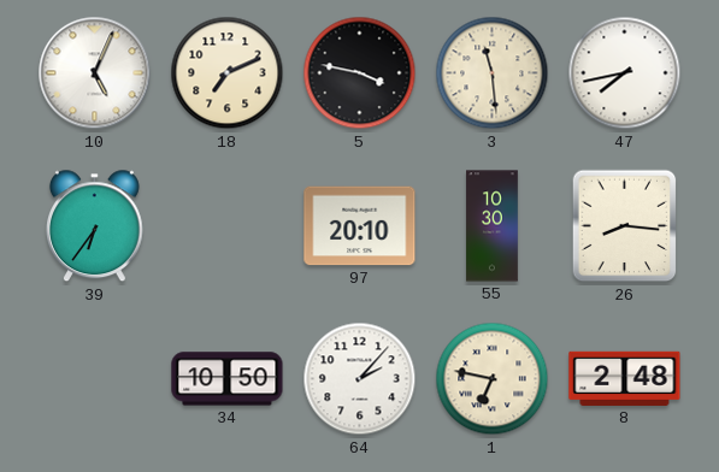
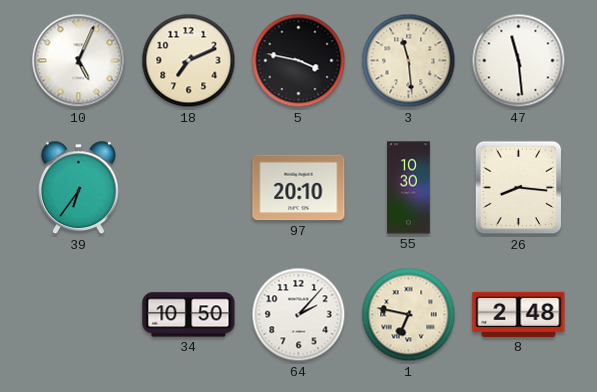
47: 7:43 -> 11:29
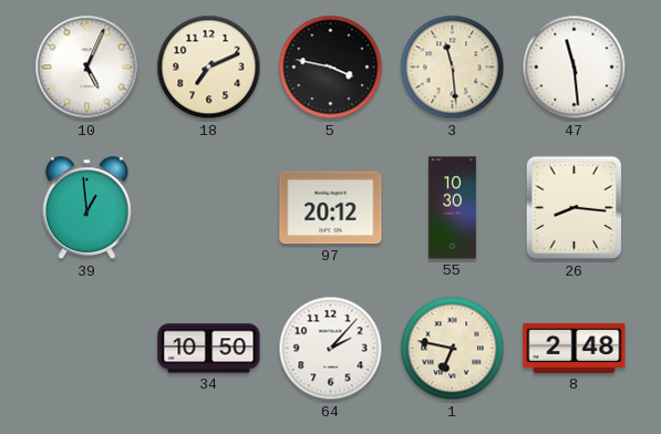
39: 6:36 -> 12:59
97: 20:10 -> 20:12
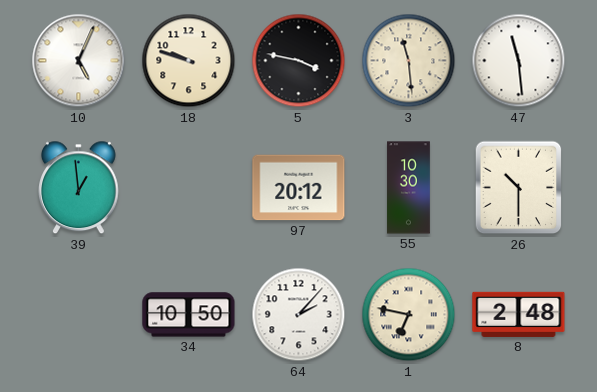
18: 7:11 -> 9:48
26: 8:16 -> 10:30
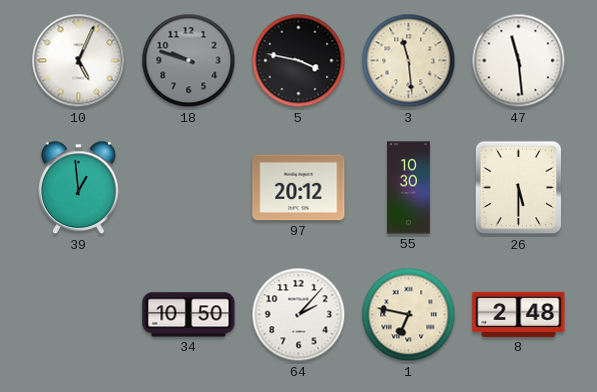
18 dial: cream -> grey
26: 10:30 -> 5:30
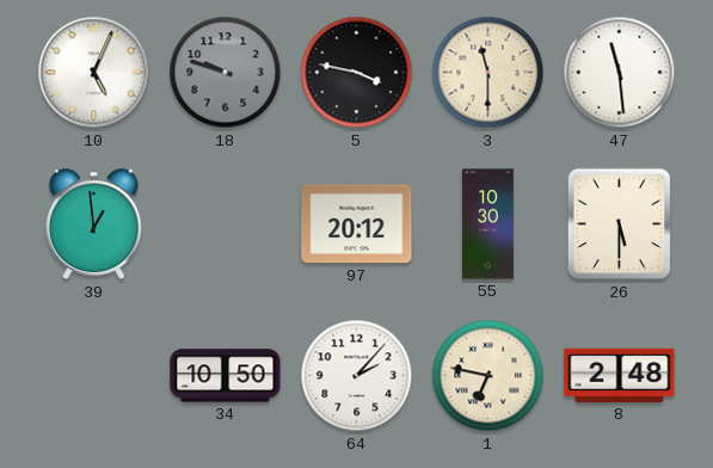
3: 11:29 -> 11:30
